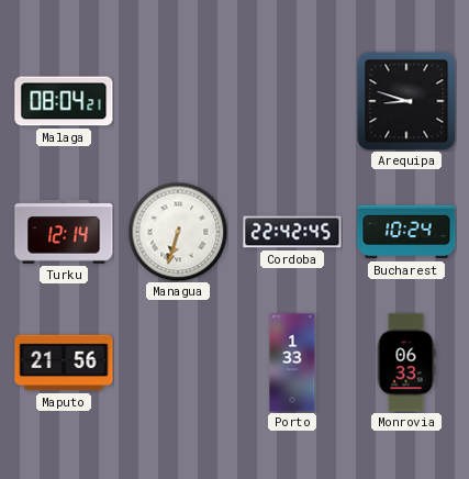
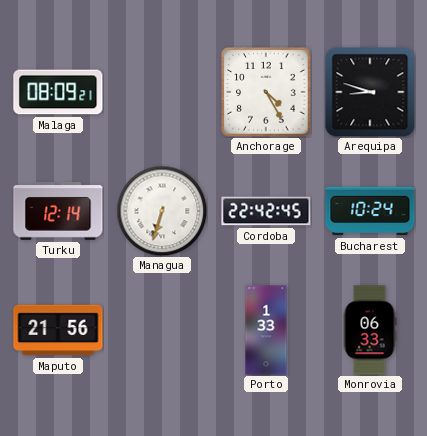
Malaga: 08:04 -> 08:09
Anchorage: none -> 4:25
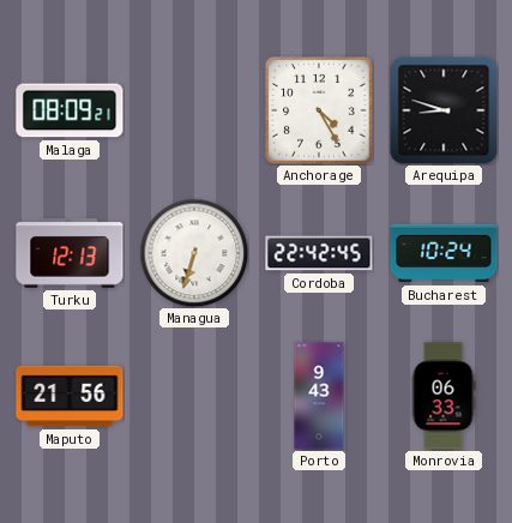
Turku: 12:14 -> 12:13
Porto: 1:33 -> 9:43
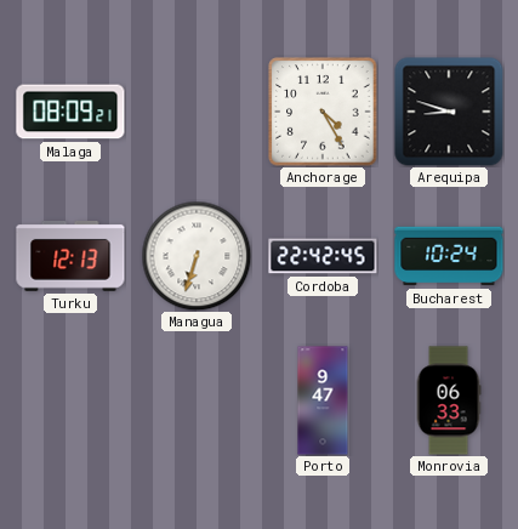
Maputo: 21:56 -> none
Porto: 9:43 -> 9:47
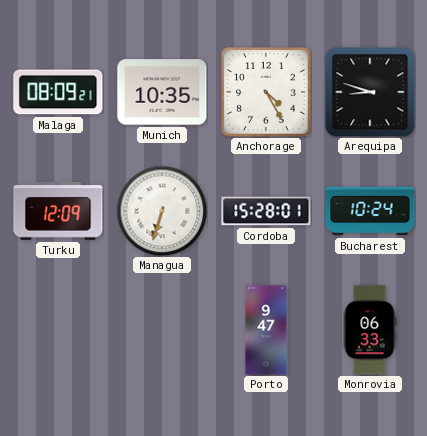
Munich: none -> 10:35
Turku: 12:13 -> 12:09
Cordoba: 22:42 -> 15:28
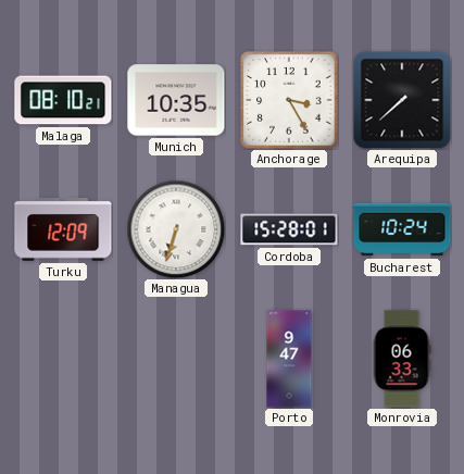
Malaga: 08:09 -> 08:10
Anchorage: 4:25 -> 3:25
Arequipa: 8:48 -> 7:38
